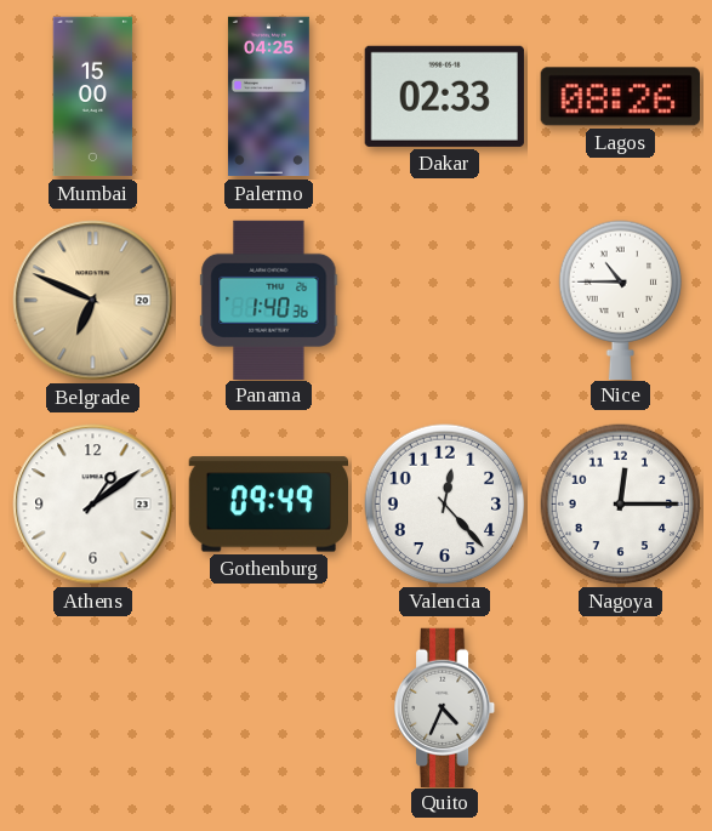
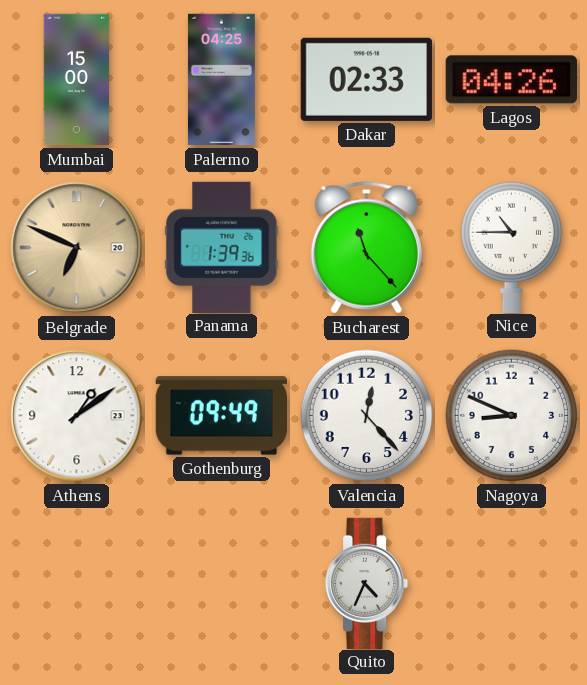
Lagos: 08:26 -> 04:26
Panama: 1:40 -> 1:39
Bucharest: none -> 11:23
Nagoya: 12:15 -> 8:49
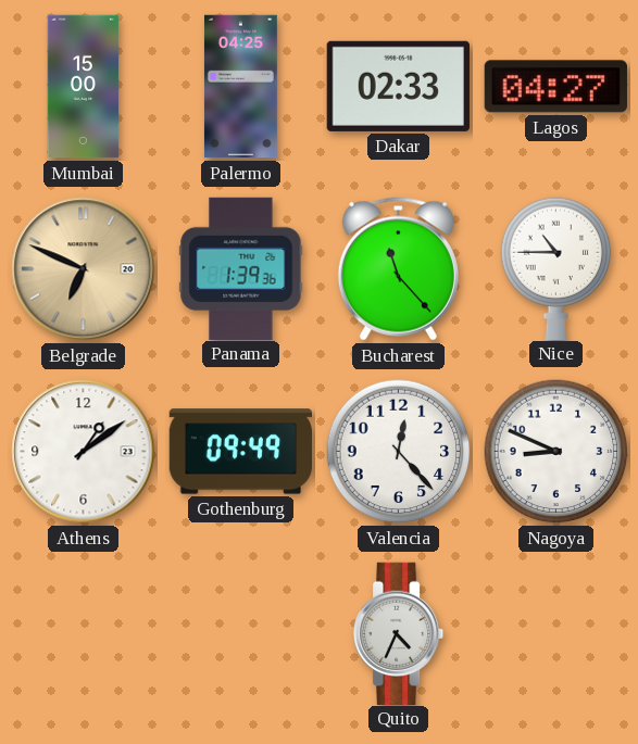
Lagos: 04:26 -> 04:27
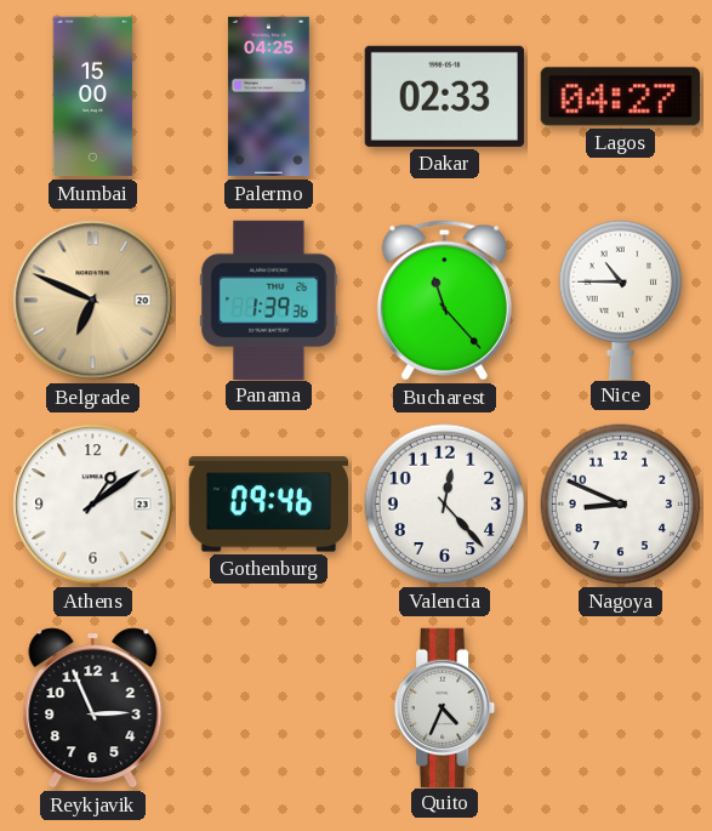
Gothenburg: 09:49 -> 09:46
Reykjavik: none -> 2:56
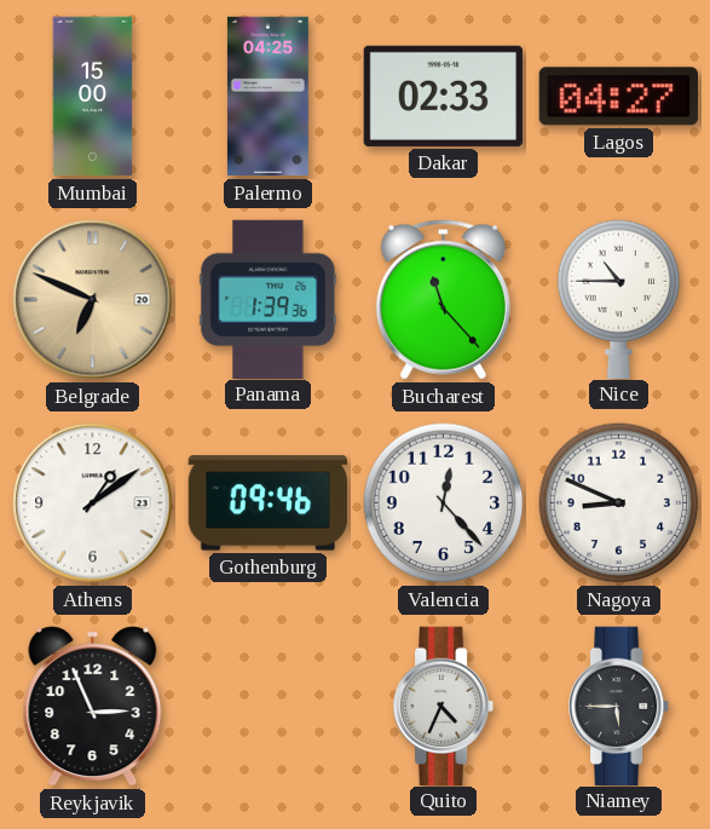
Niamey: none -> 5:45
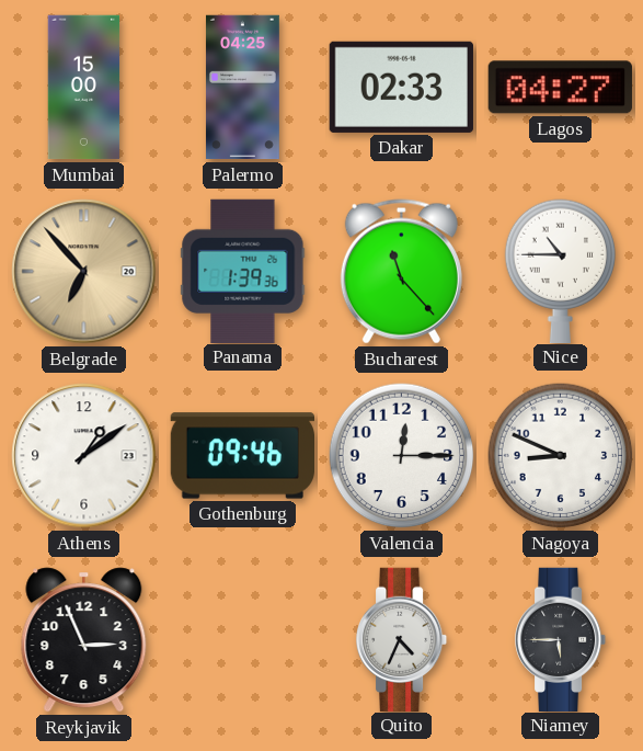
Belgrade: 6:49 -> 6:53
Valencia: 12:23 -> 12:15
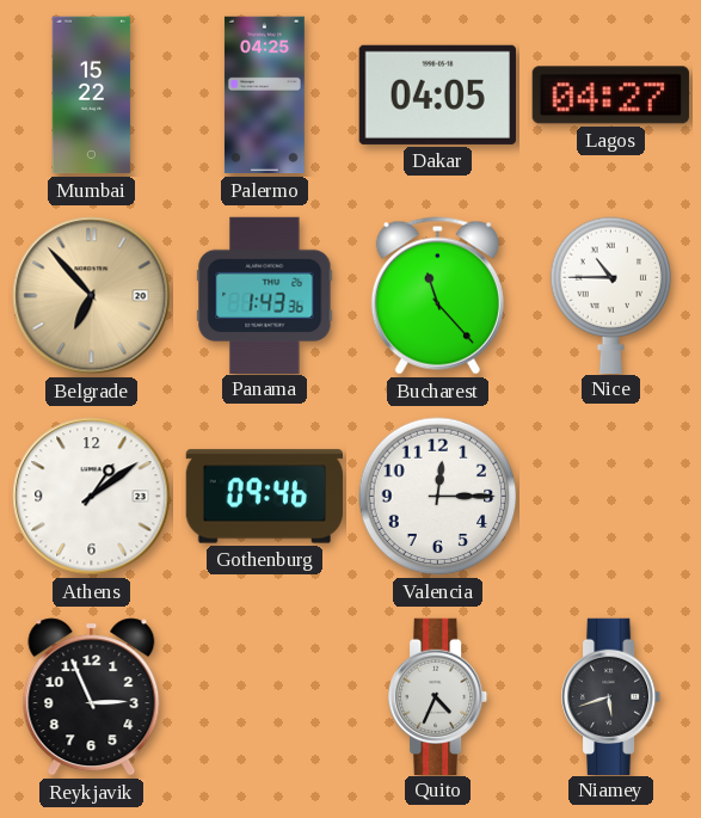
Mumbai: 15:00 -> 15:22
Dakar: 02:33 -> 04:05
Panama: 1:39 -> 1:43
Nagoya: 8:49 -> none
Niamey: 5:45 -> 5:42
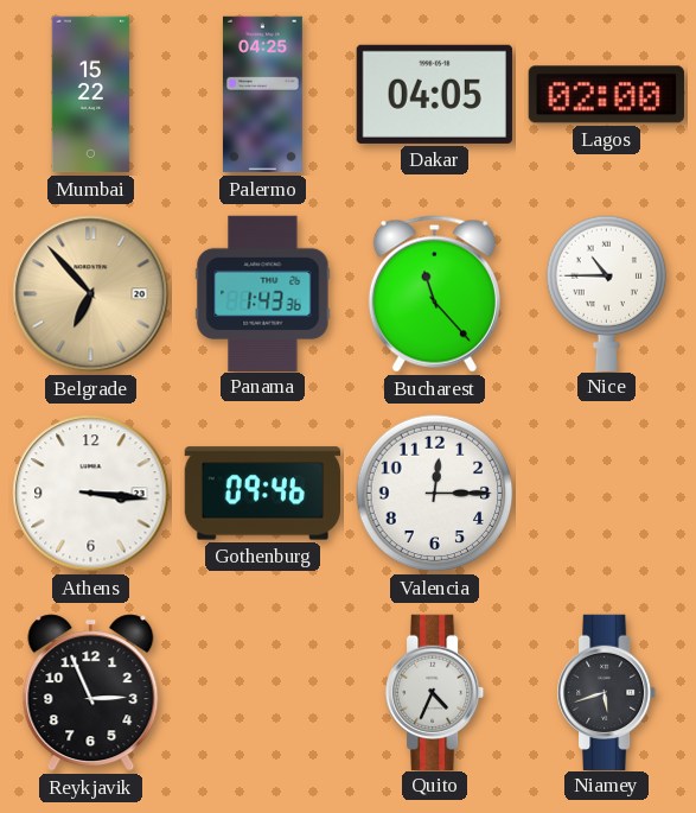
Lagos: 04:27 -> 02:00
Athens: 1:09 -> 3:16
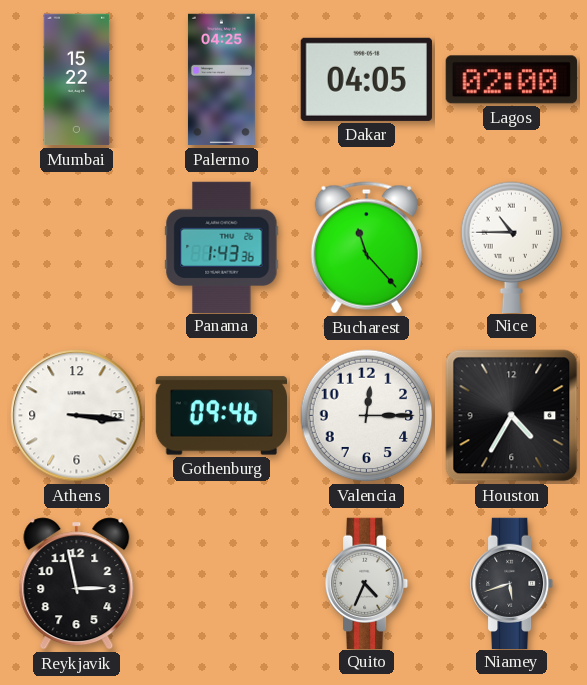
Belgrade: 6:53 -> none
Houston: none -> 4:35
Reykjavik: 2:56 -> 2:58
